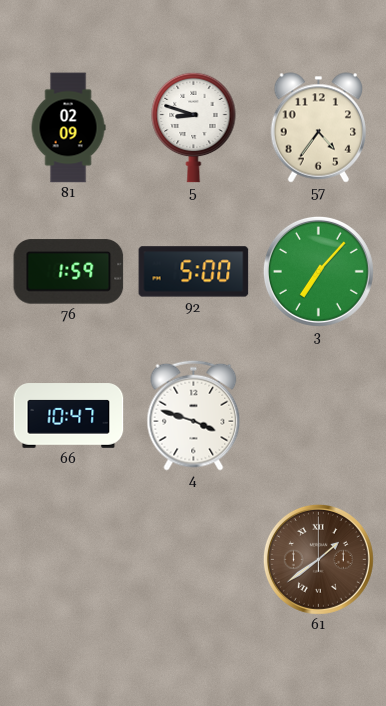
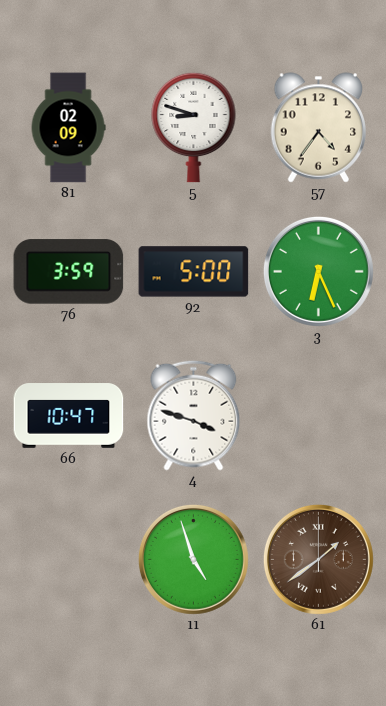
76: 1:59 -> 3:59
3: 7:07 -> 6:26
11: none -> 4:57
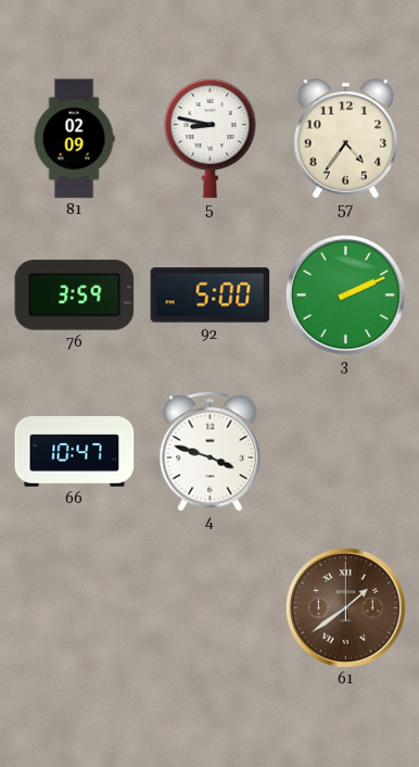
5: 8:48 -> 8:47
3: 6:26 -> 2:11
11: 4:57 -> none
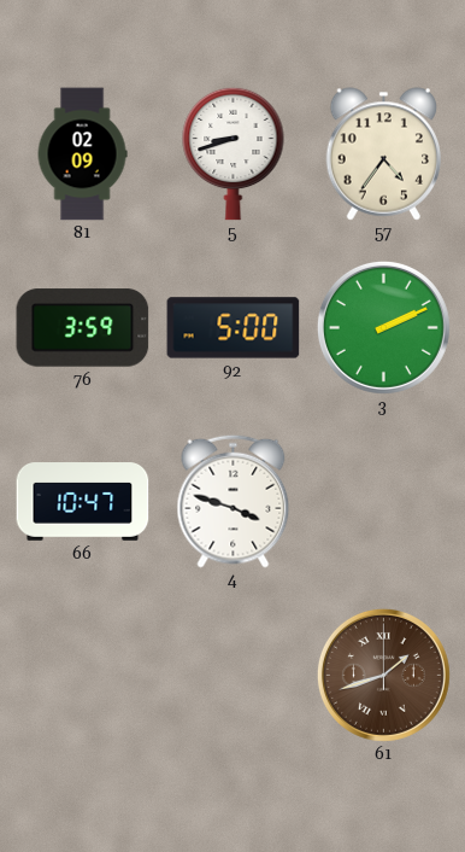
5: 8:47 -> 8:42
61: 1:39 -> 1:42
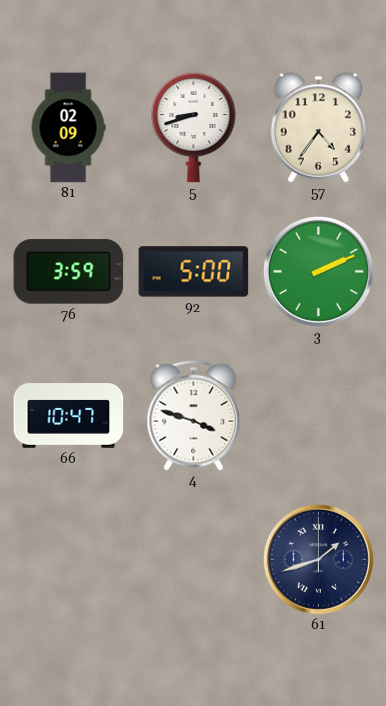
61 dial: brown -> navy
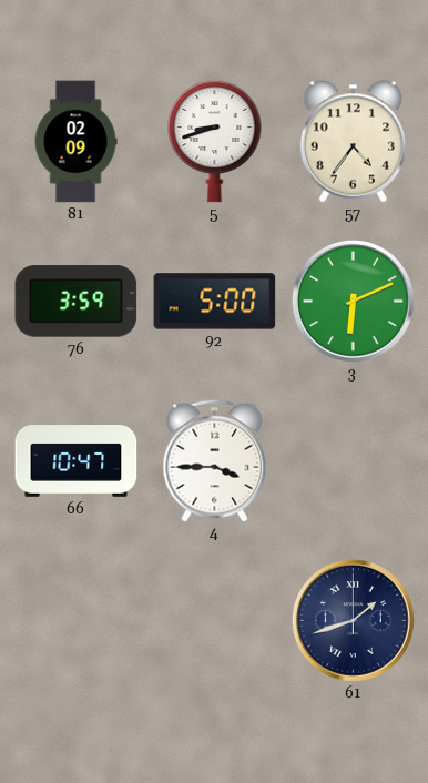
3: 2:11 -> 6:11
4: 3:48 -> 3:45
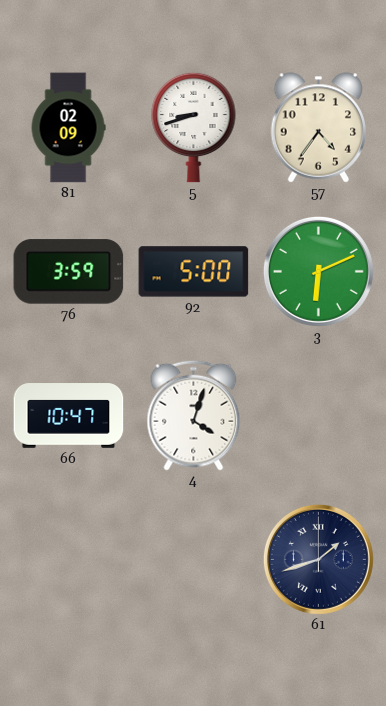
4: 3:45 -> 4:03
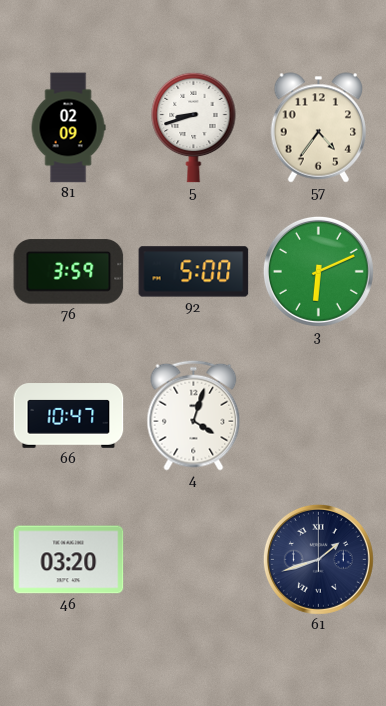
46: none -> 03:20
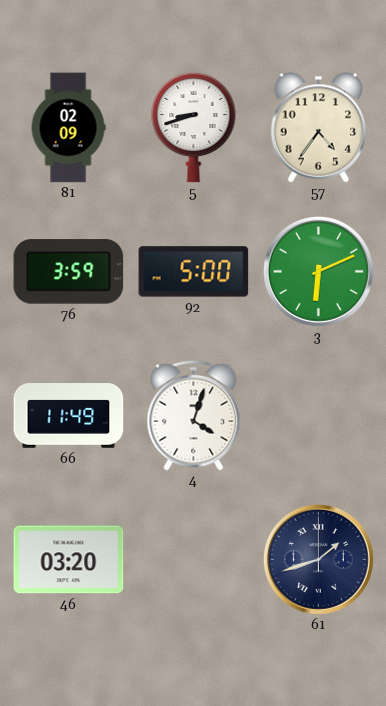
66: 10:47 -> 11:49
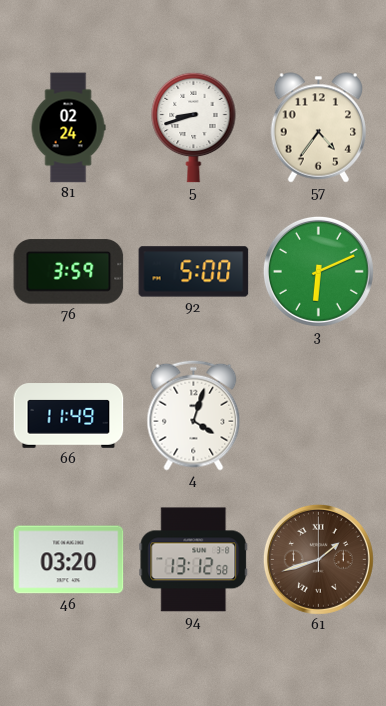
81: 02:09 -> 02:24
94: none -> 13:12
61 dial: navy -> brown
